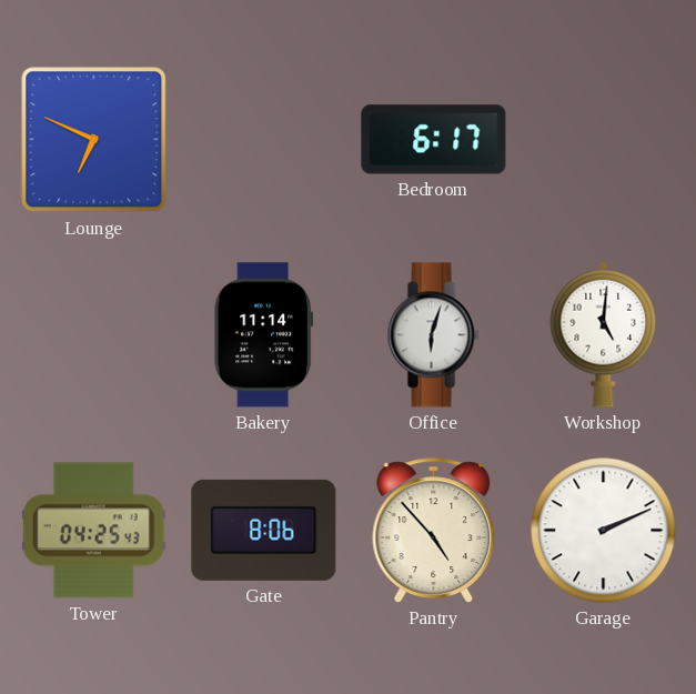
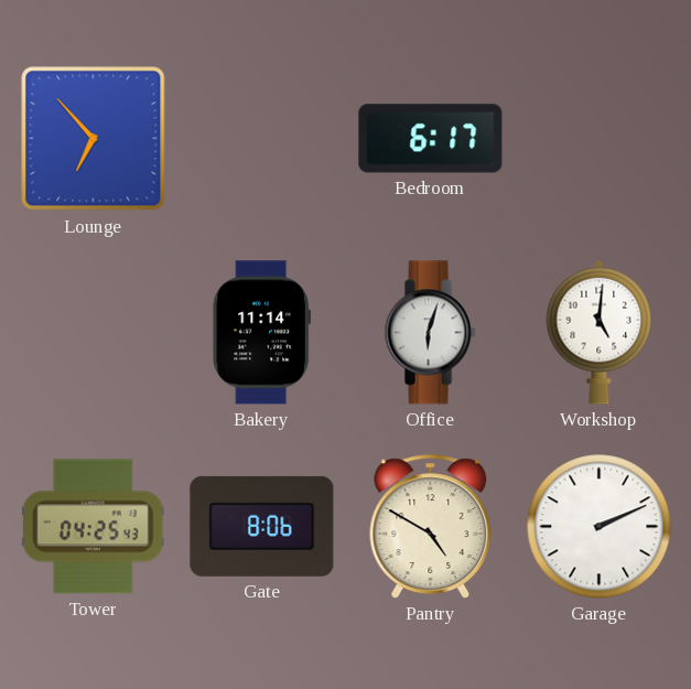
Lounge: 6:49 -> 6:53
Pantry: 4:53 -> 4:50
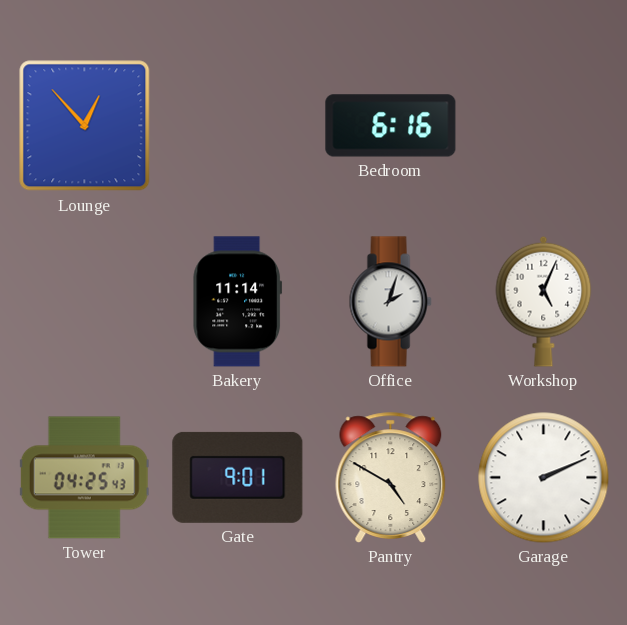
Lounge: 6:53 -> 12:53
Bedroom: 6:17 -> 6:16
Office: 6:03 -> 2:03
Workshop: 5:01 -> 5:04
Gate: 8:06 -> 9:01
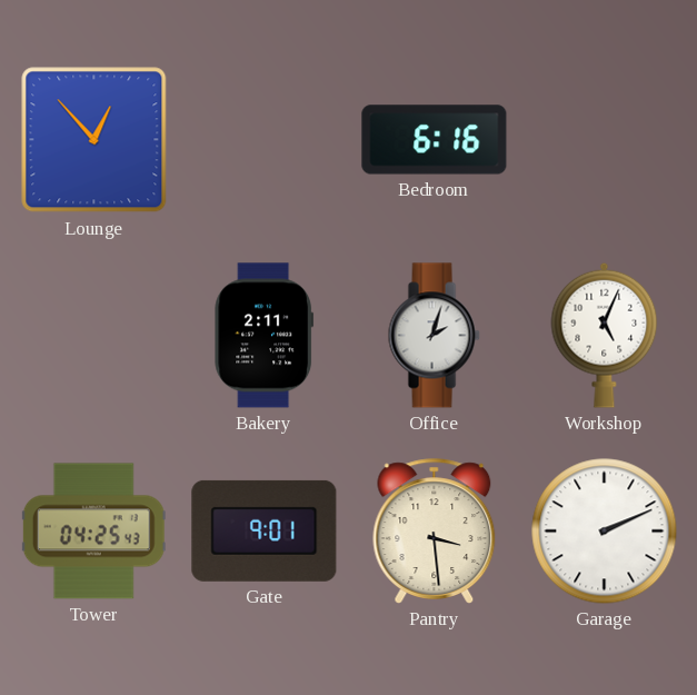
Bakery: 11:14 -> 2:11
Pantry: 4:50 -> 3:29
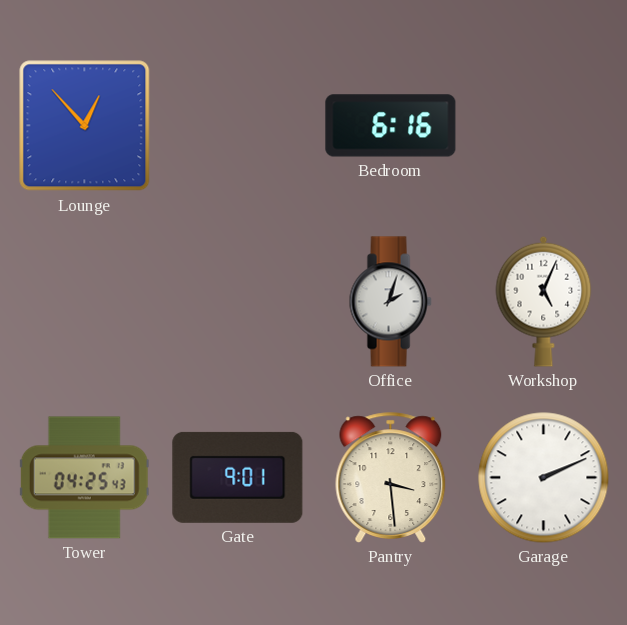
Bakery: 2:11 -> none
